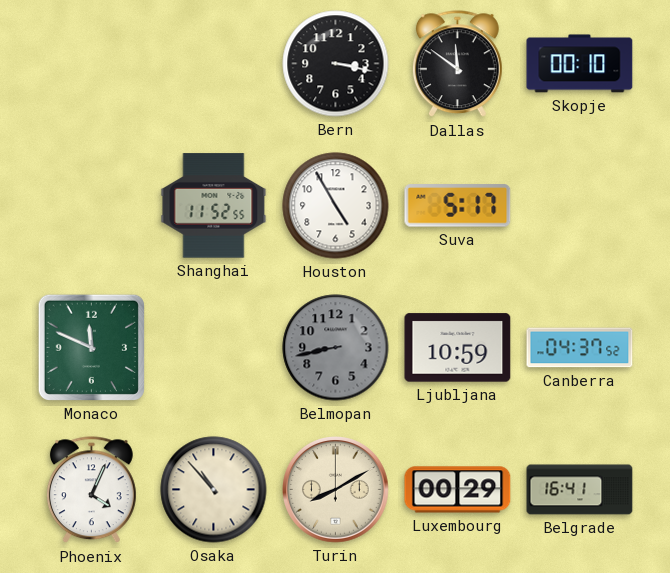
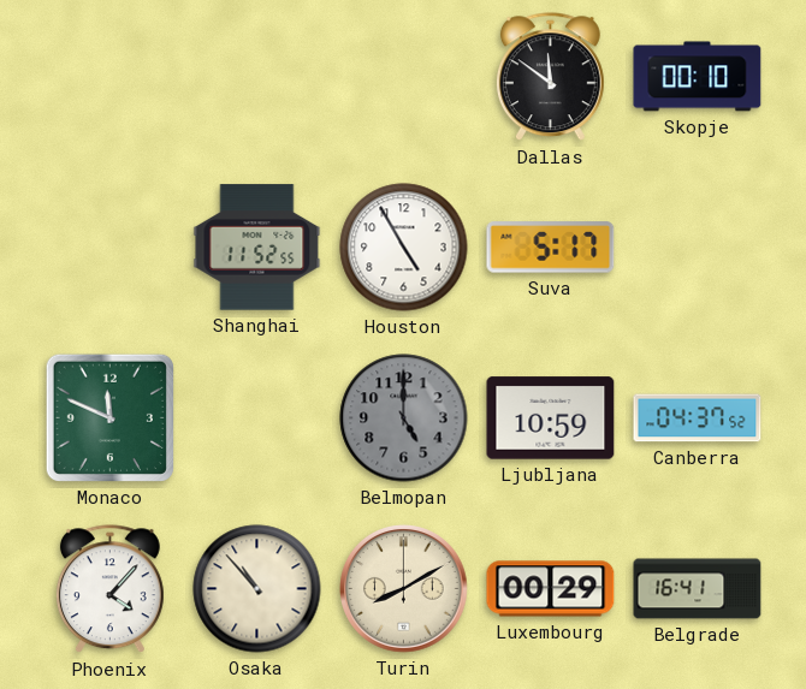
Bern: 3:17 -> none
Belmopan: 8:43 -> 5:00
Phoenix: 4:04 -> 4:07
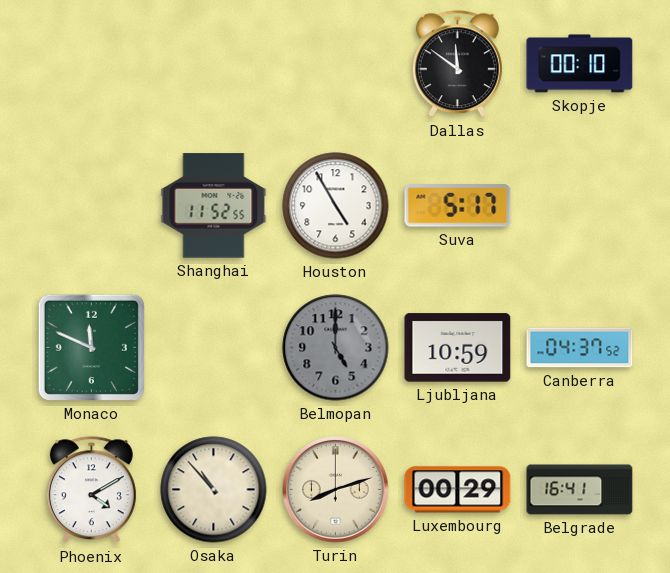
Phoenix: 4:07 -> 4:10
Turin: 8:10 -> 8:12
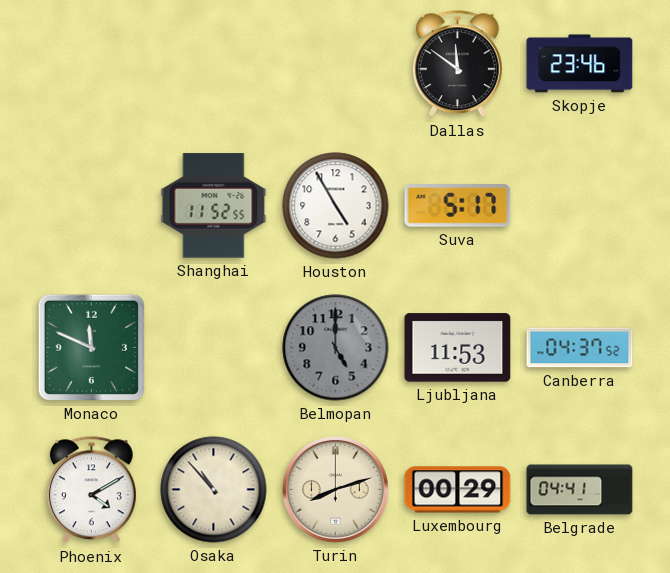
Skopje: 00:10 -> 23:46
Ljubljana: 10:59 -> 11:53
Belgrade: 16:41 -> 04:41
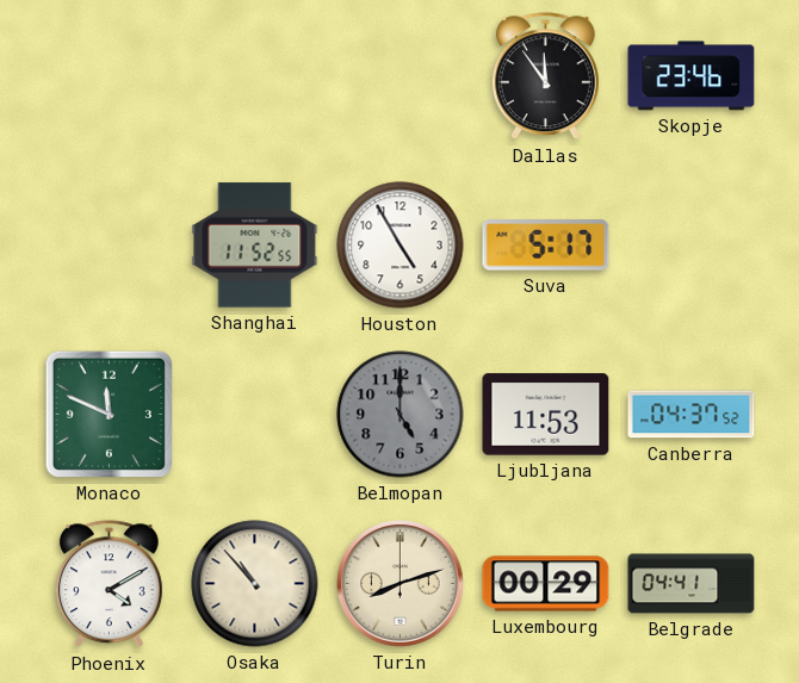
Dallas: 11:51 -> 11:54
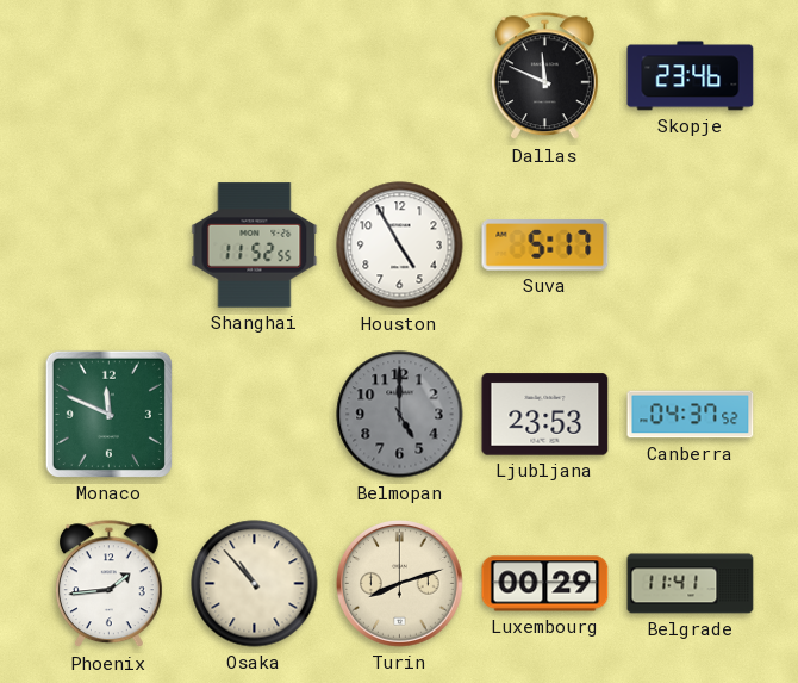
Dallas: 11:54 -> 11:49
Ljubljana: 11:53 -> 23:53
Phoenix: 4:10 -> 1:44
Belgrade: 04:41 -> 11:41
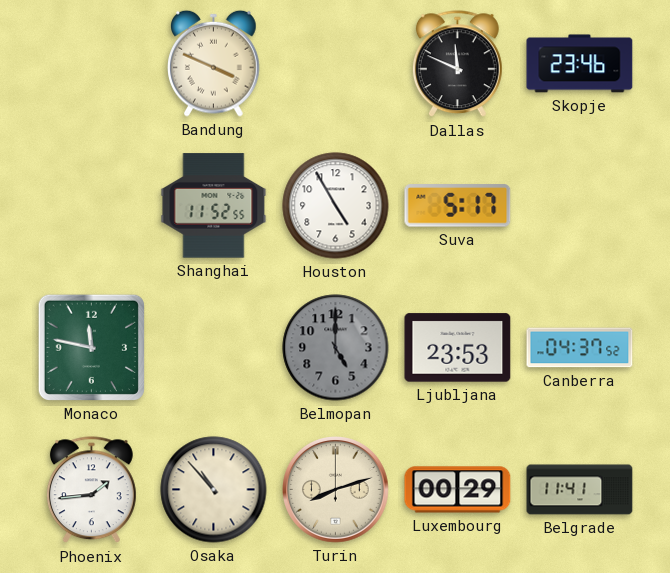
Bandung: none -> 3:49
Monaco: 11:49 -> 11:47
